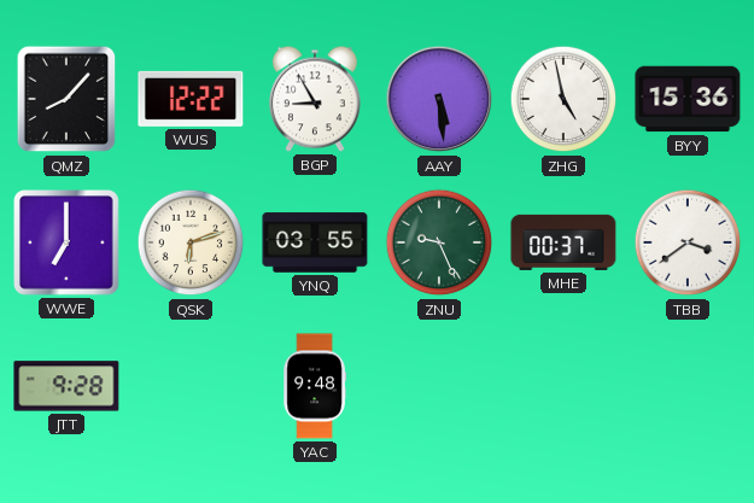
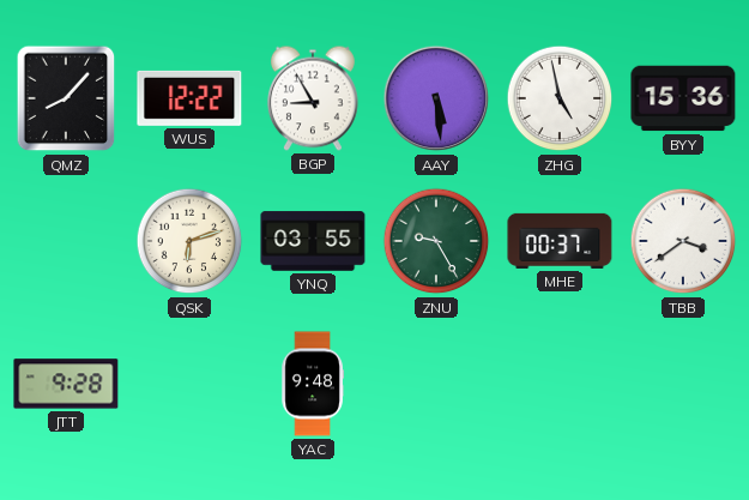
WWE: 7:00 -> none
ZNU: 9:26 -> 9:25
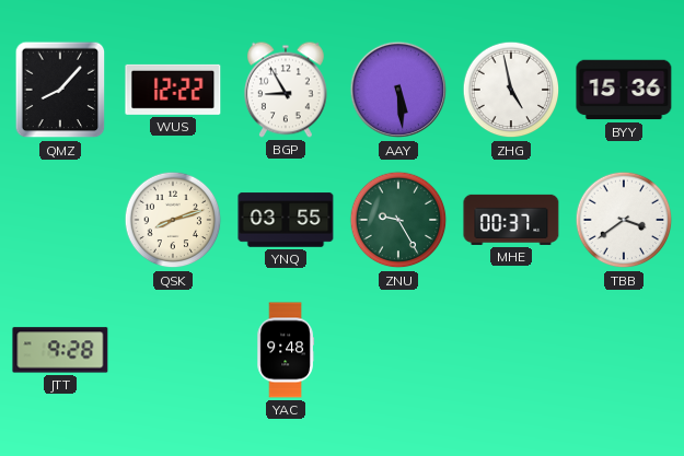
QSK: 6:12 -> 8:12
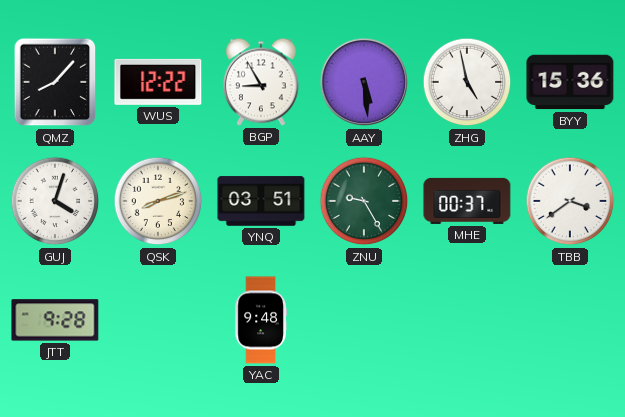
GUJ: none -> 4:03
YNQ: 03:55 -> 03:51
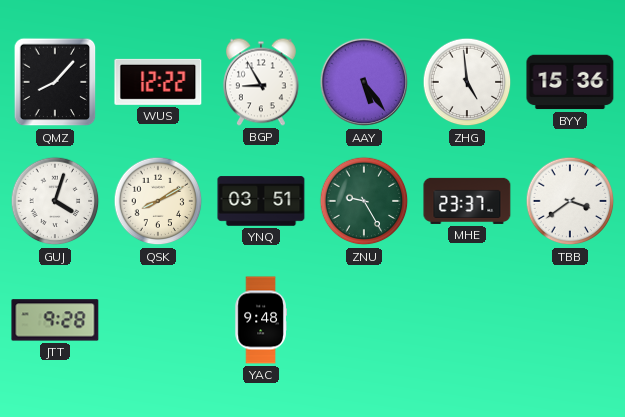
AAY: 5:29 -> 5:24
ZHG: 4:58 -> 4:59
QSK: 8:12 -> 8:10
MHE: 00:37 -> 23:37
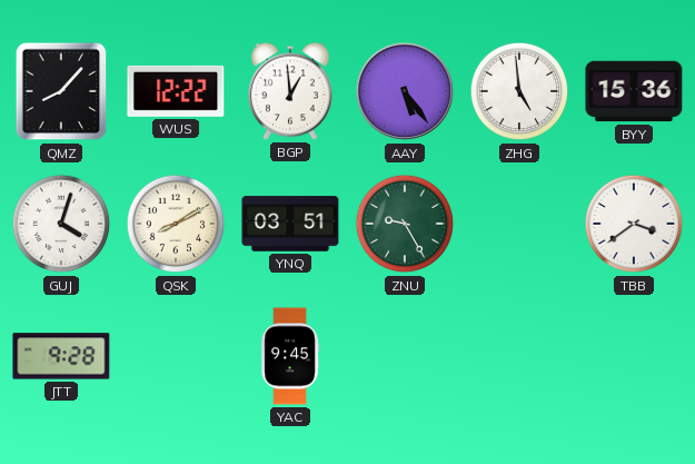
BGP: 8:55 -> 12:59
MHE: 23:37 -> none
YAC: 9:48 -> 9:45
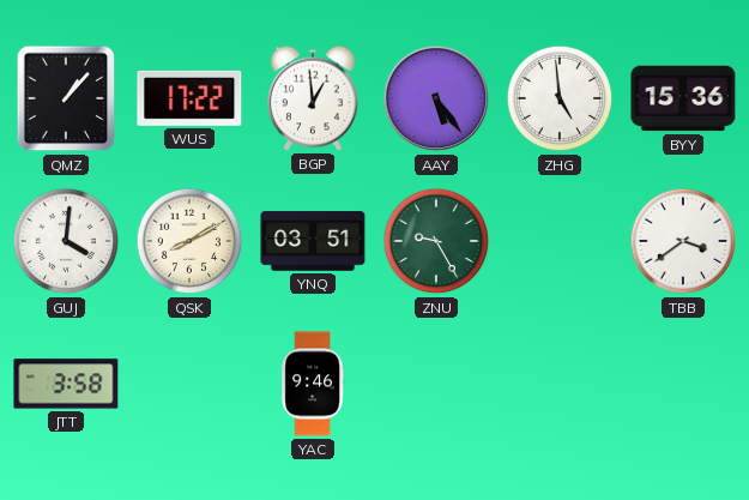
QMZ: 8:07 -> 1:07
WUS: 12:22 -> 17:22
GUJ: 4:03 -> 4:01
JTT: 9:28 -> 3:58
YAC: 9:45 -> 9:46
